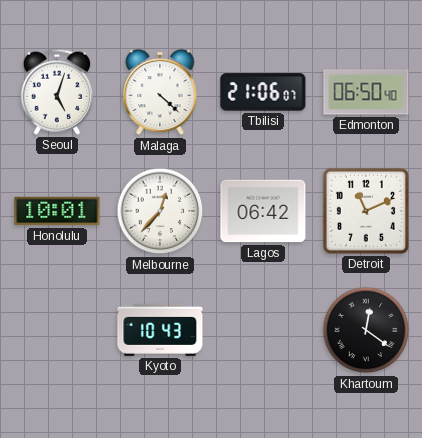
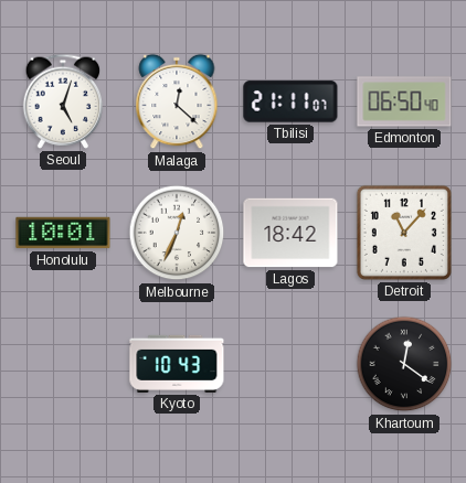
Malaga: 4:22 -> 12:22
Tbilisi: 21:06 -> 21:11
Melbourne: 12:37 -> 12:34
Lagos: 06:42 -> 18:42
Detroit: 11:11 -> 11:07
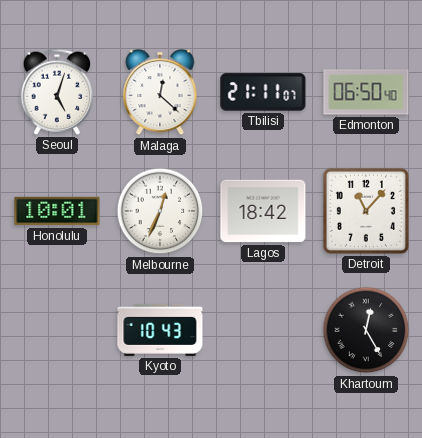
Khartoum: 12:21 -> 12:25
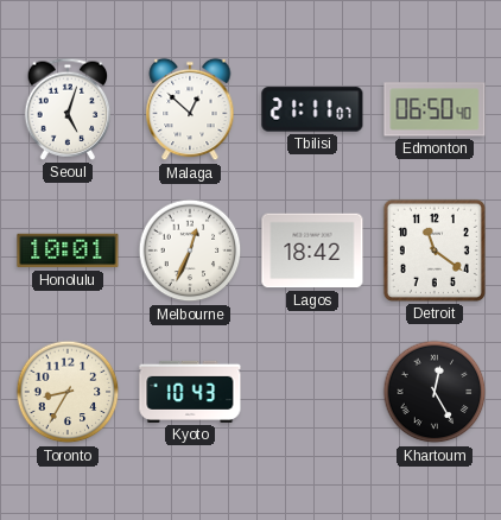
Malaga: 12:22 -> 12:52
Detroit: 11:07 -> 11:21
Toronto: none -> 8:35
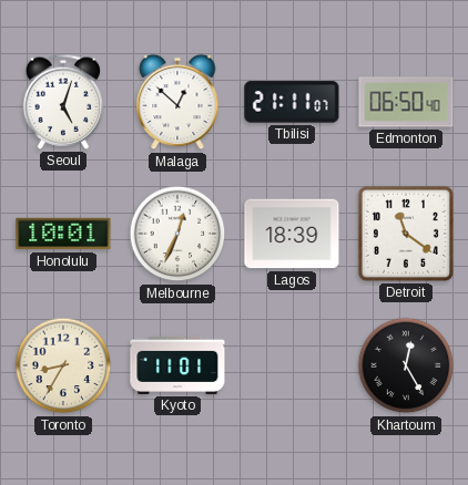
Lagos: 18:42 -> 18:39
Kyoto: 10:43 -> 11:01
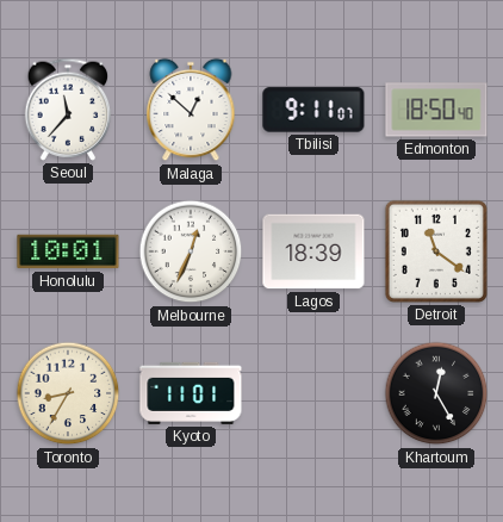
Seoul: 5:03 -> 11:37
Tbilisi: 21:11 -> 9:11
Edmonton: 06:50 -> 18:50
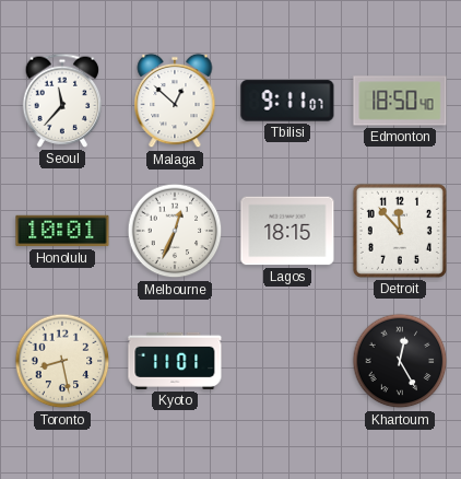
Lagos: 18:39 -> 18:15
Detroit: 11:21 -> 11:53
Toronto: 8:35 -> 8:28
